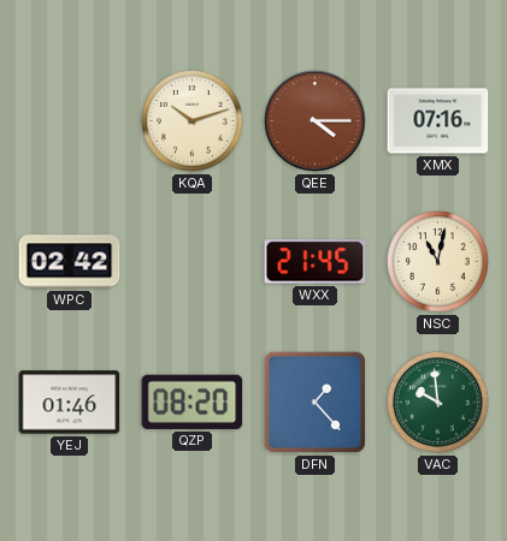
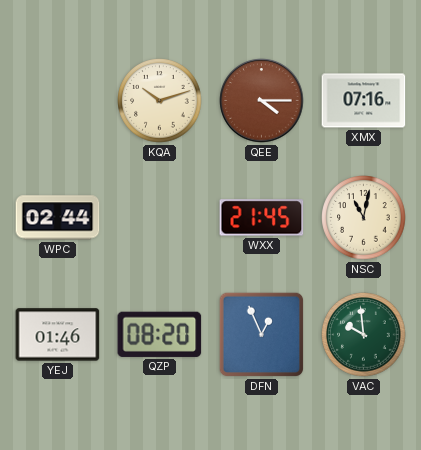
WPC: 02:42 -> 02:44
DFN: 1:23 -> 12:56
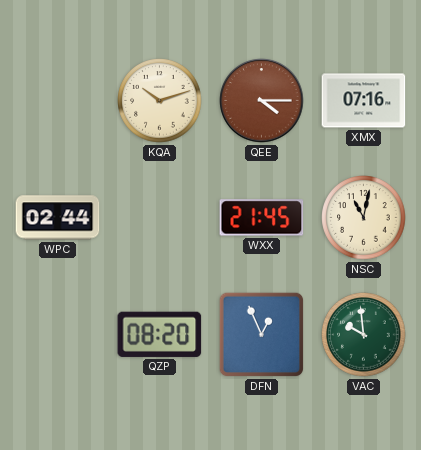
YEJ: 01:46 -> none
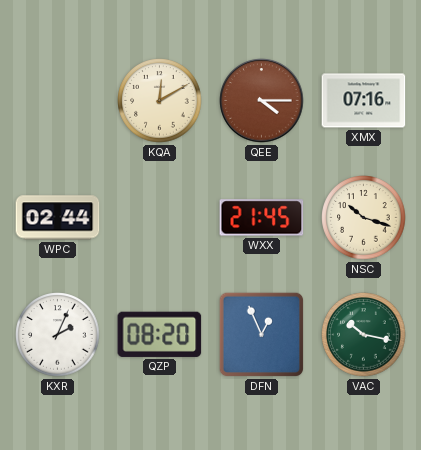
KQA: 10:12 -> 12:10
NSC: 11:02 -> 10:18
KXR: none -> 2:04
VAC: 9:59 -> 10:17
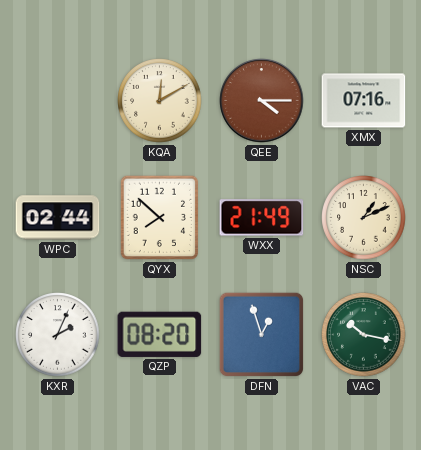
QYX: none -> 7:52
WXX: 21:45 -> 21:49
NSC: 10:18 -> 1:11
DFN: 12:56 -> 12:57
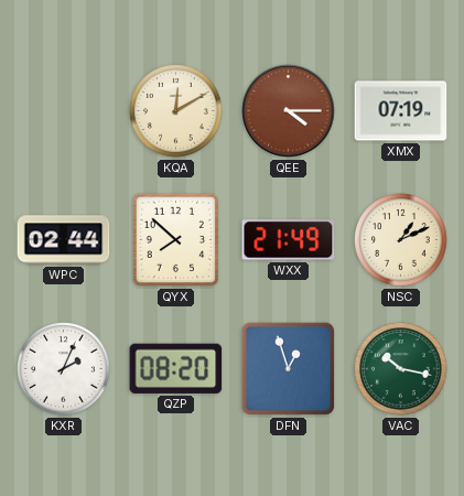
XMX: 07:16 -> 07:19
